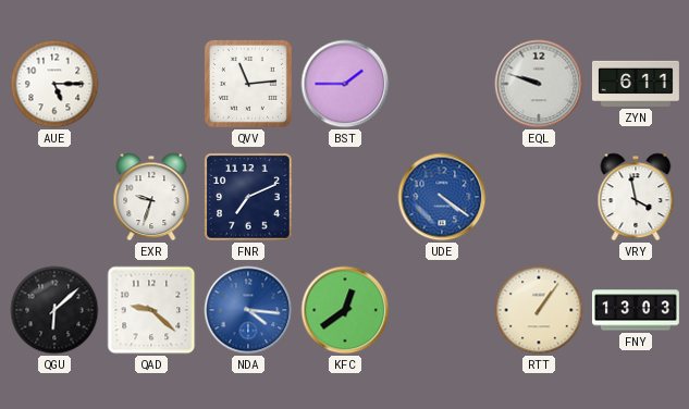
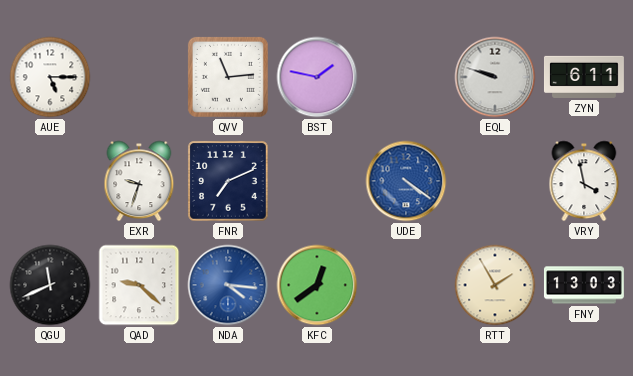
BST: 1:45 -> 1:47
QGU: 6:08 -> 11:41
RTT: 1:06 -> 1:55
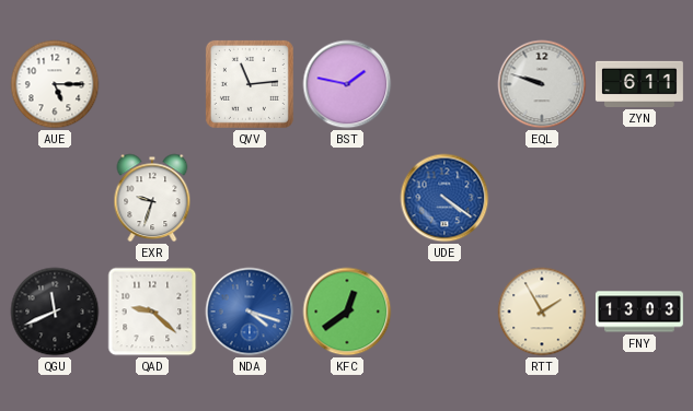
FNR: 7:11 -> none
VRY: 3:58 -> none
NDA: 4:16 -> 4:18
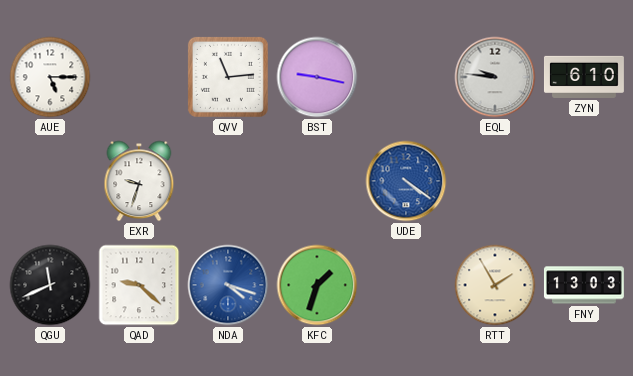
BST: 1:47 -> 9:17
EQL: 9:48 -> 9:46
ZYN: 6:11 -> 6:10
KFC: 12:39 -> 1:33
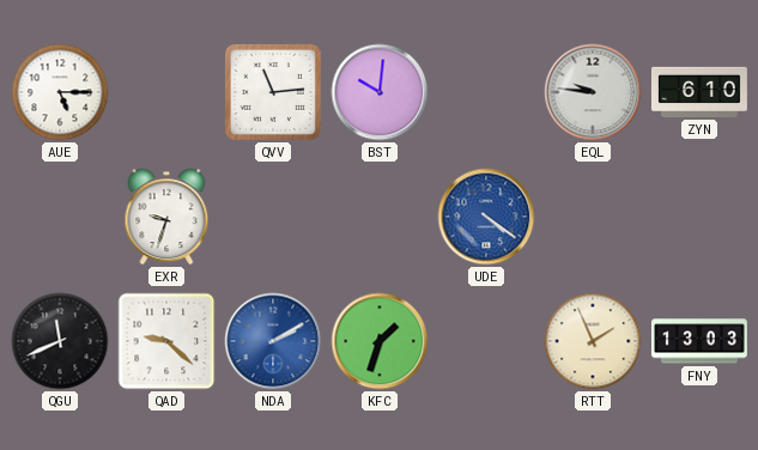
BST: 9:17 -> 10:01
NDA: 4:18 -> 2:10
RTT: 1:55 -> 1:56
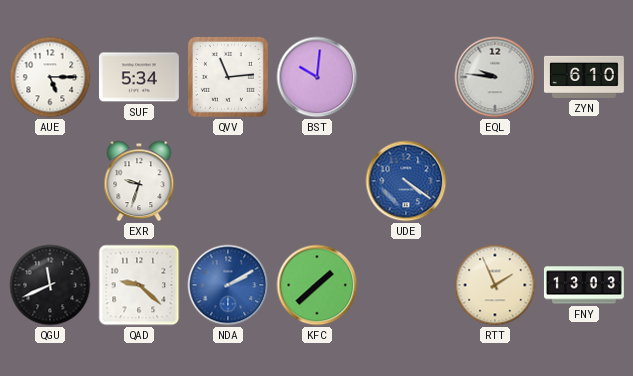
SUF: none -> 5:34
KFC: 1:33 -> 1:38
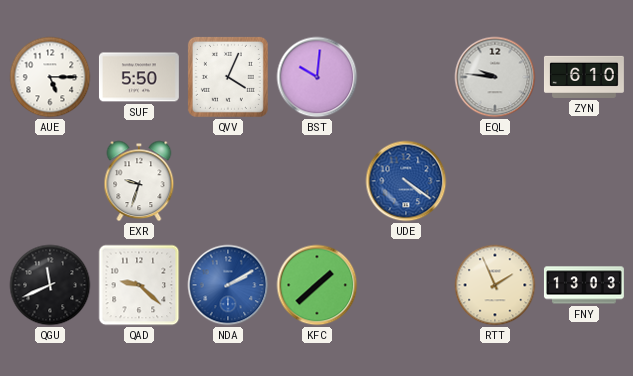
SUF: 5:34 -> 5:50
QVV: 11:14 -> 4:04
